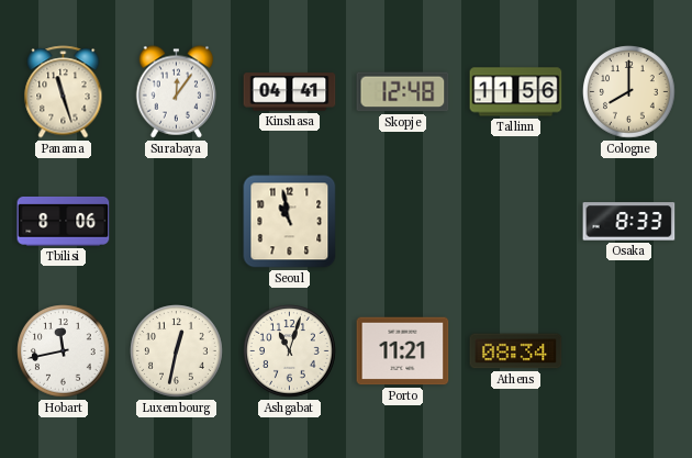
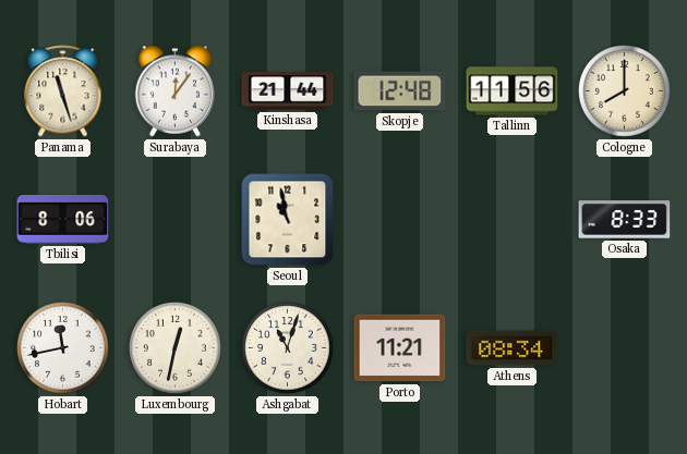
Kinshasa: 04:41 -> 21:44
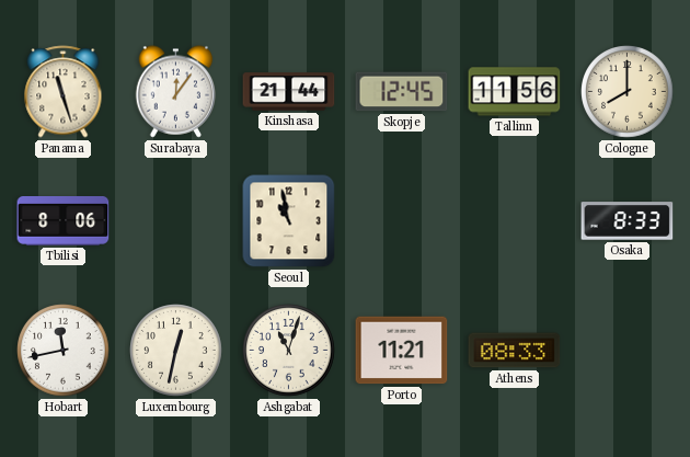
Skopje: 12:48 -> 12:45
Athens: 08:34 -> 08:33
